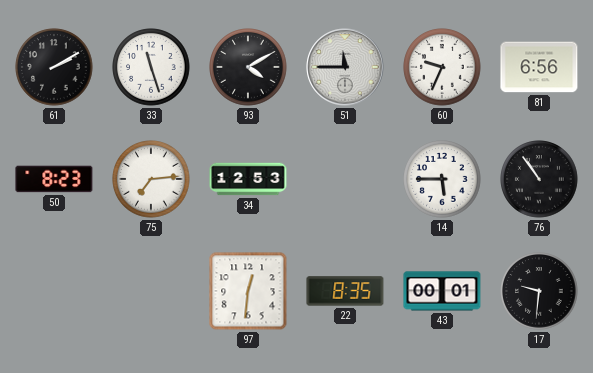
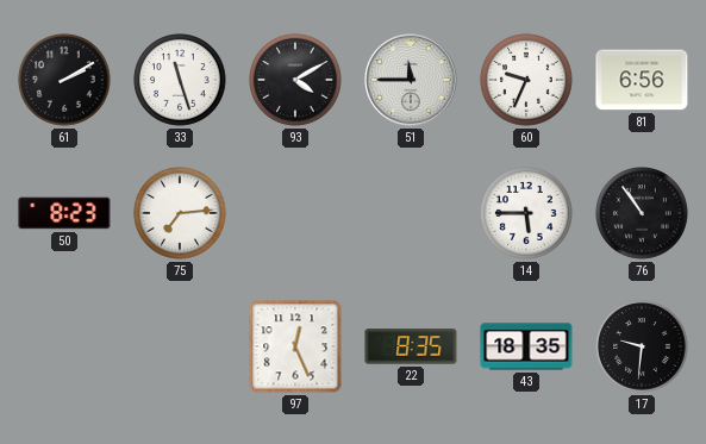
34: 12:53 -> none
97: 12:31 -> 12:26
43: 00:01 -> 18:35
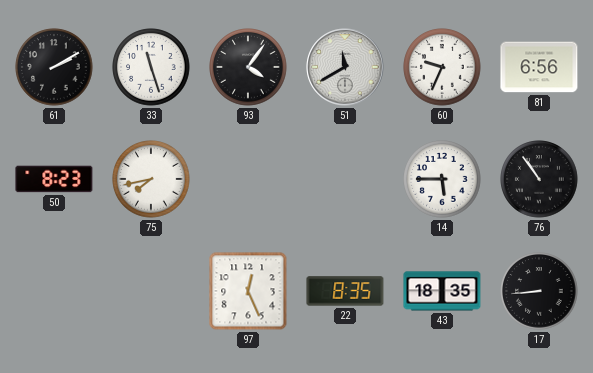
93: 4:10 -> 4:06
51: 11:45 -> 11:40
75: 7:14 -> 7:43
17: 9:31 -> 8:44
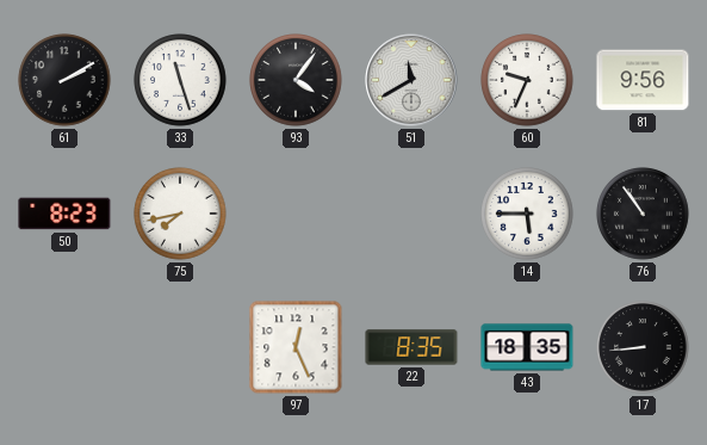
81: 6:56 -> 9:56
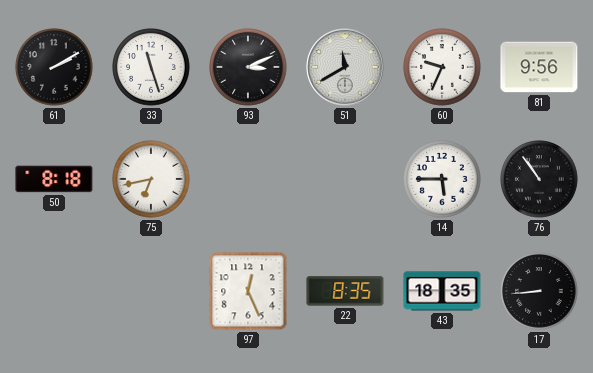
93: 4:06 -> 3:11
50: 8:23 -> 8:18
75: 7:43 -> 6:43
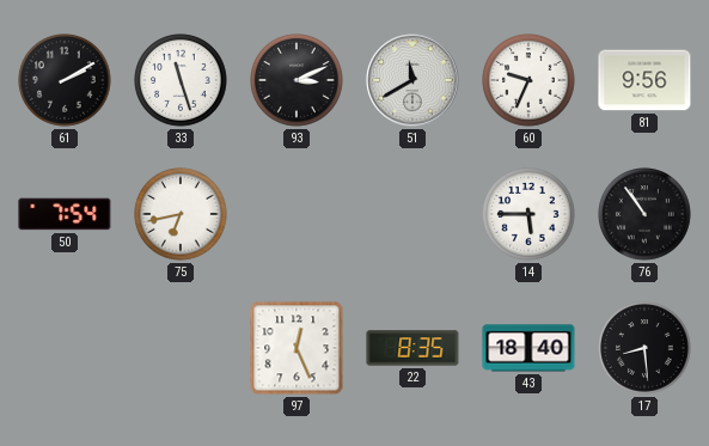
50: 8:18 -> 7:54
43: 18:35 -> 18:40
17: 8:44 -> 8:29
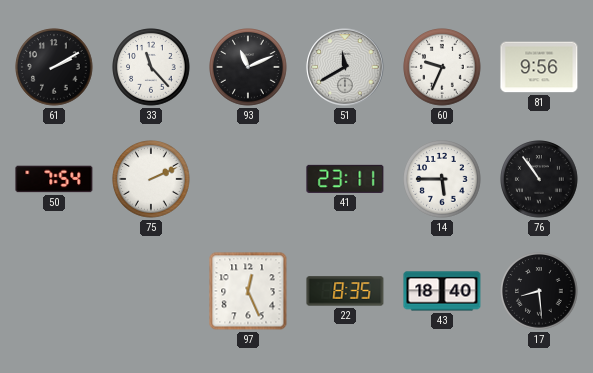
33: 11:27 -> 11:23
93: 3:11 -> 11:11
75: 6:43 -> 2:11
41: none -> 23:11
